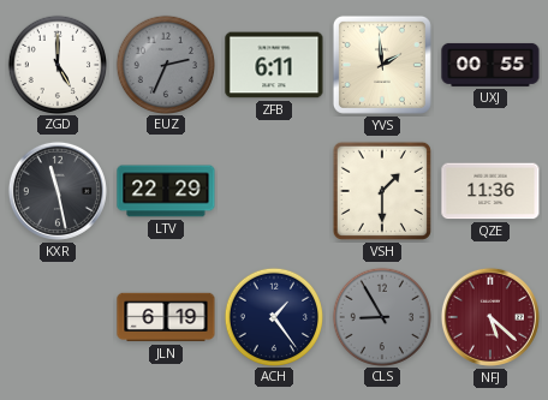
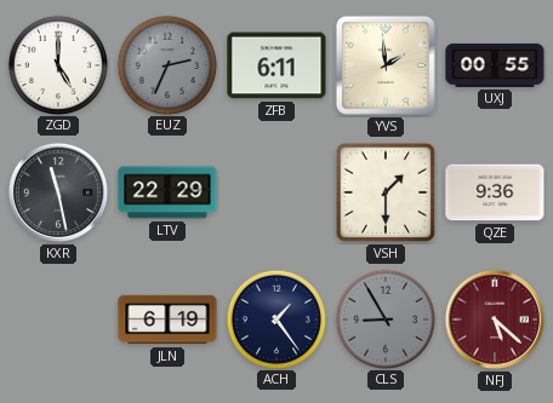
QZE: 11:36 -> 9:36
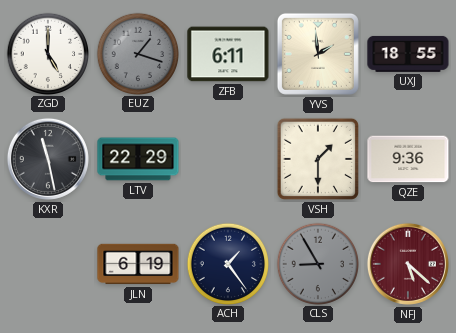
EUZ: 2:34 -> 1:18
UXJ: 00:55 -> 18:55
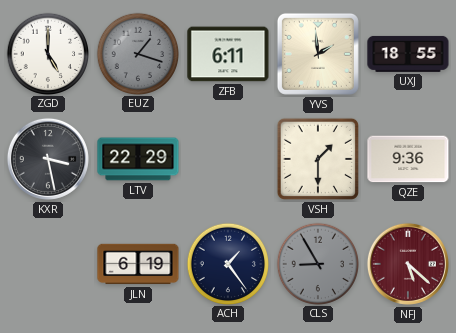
KXR: 11:28 -> 3:28
